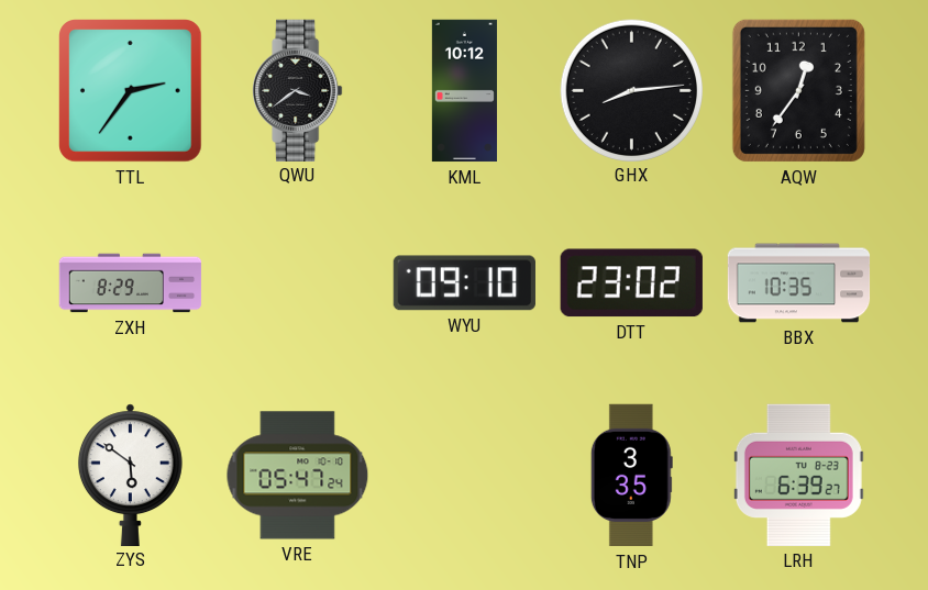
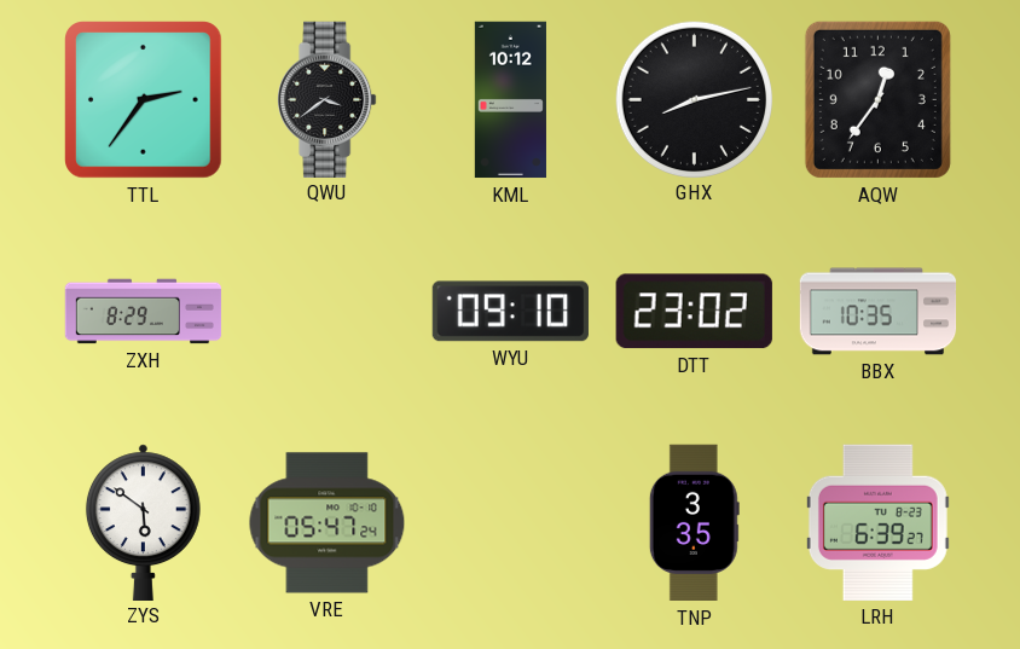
GHX: 8:14 -> 8:13
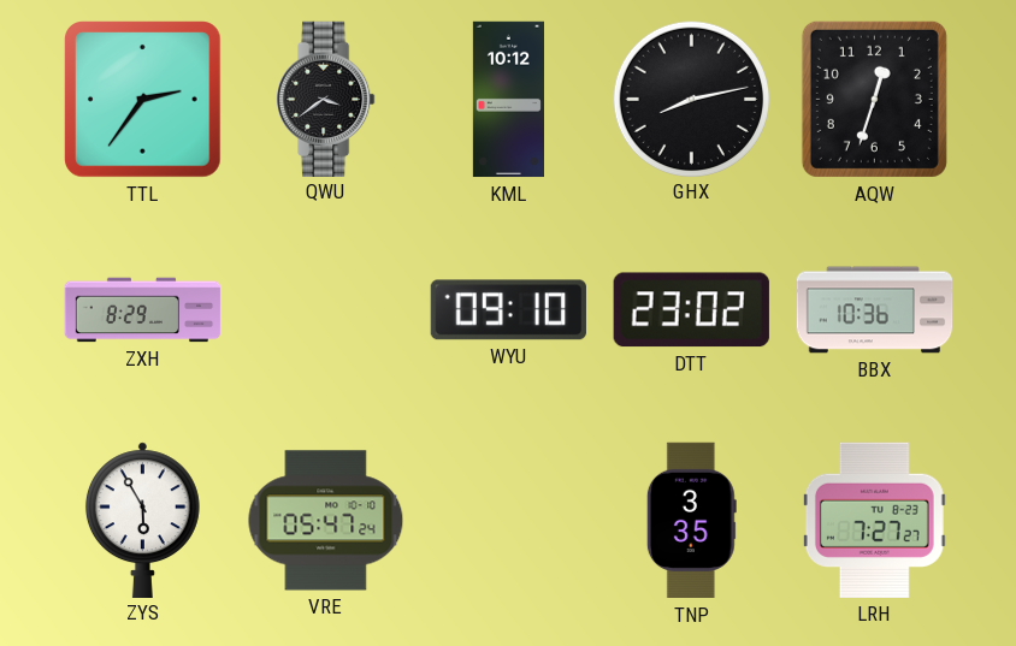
AQW: 12:36 -> 12:33
BBX: 10:35 -> 10:36
ZYS: 5:51 -> 5:55
LRH: 6:39 -> 7:27
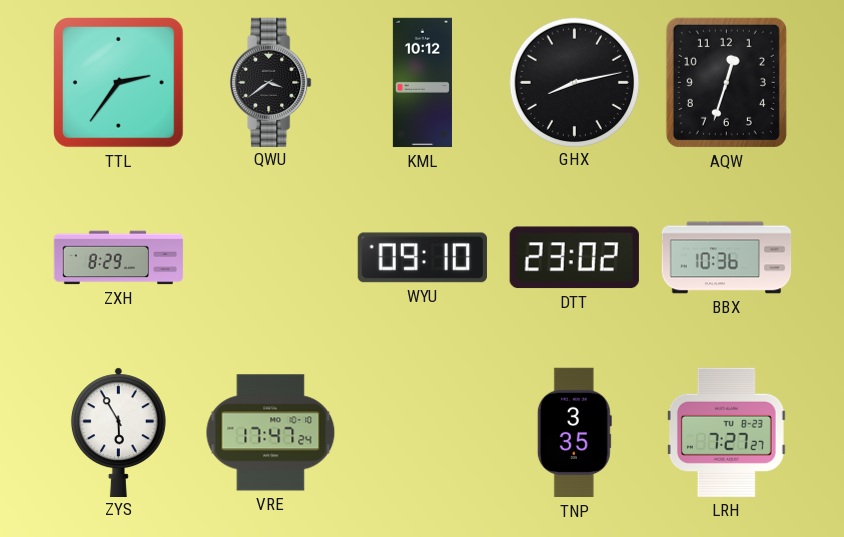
VRE: 05:47 -> 17:47
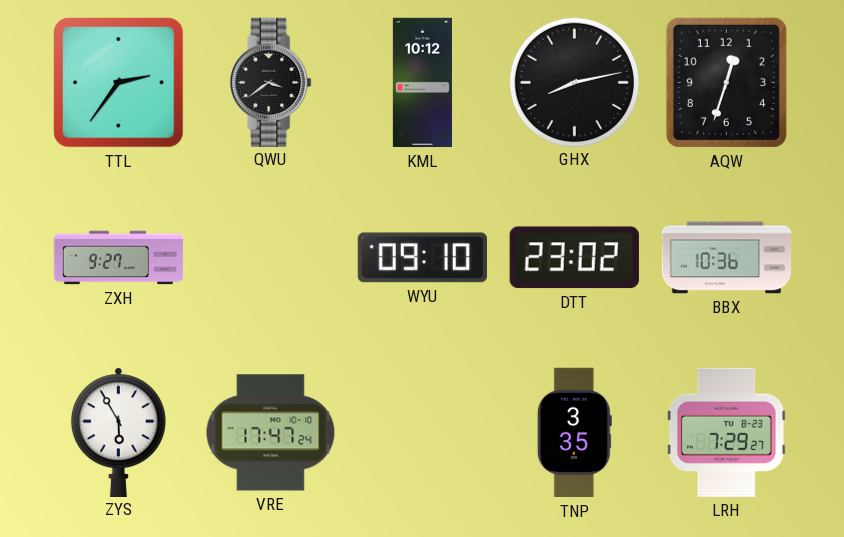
ZXH: 8:29 -> 9:27
LRH: 7:27 -> 7:29
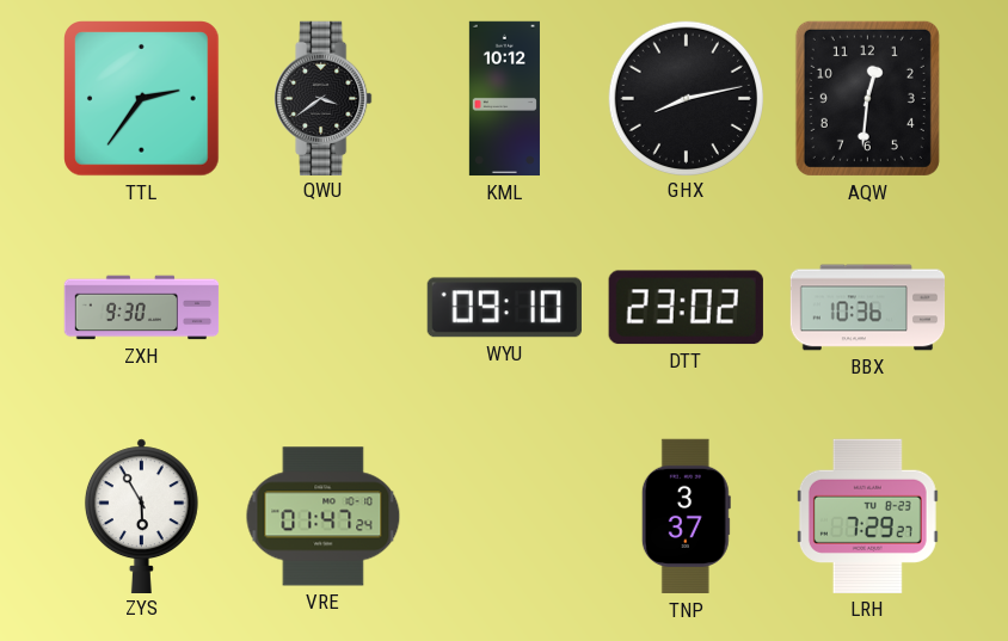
AQW: 12:33 -> 12:31
ZXH: 9:27 -> 9:30
VRE: 17:47 -> 01:47
TNP: 3:35 -> 3:37
